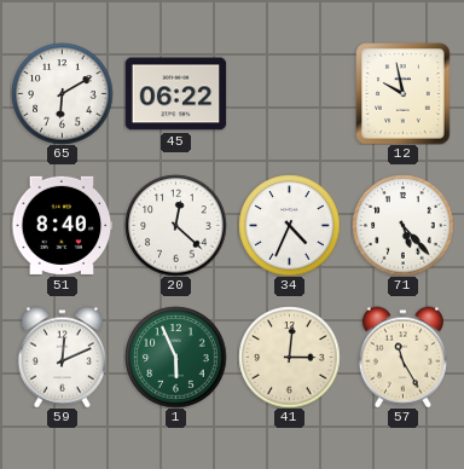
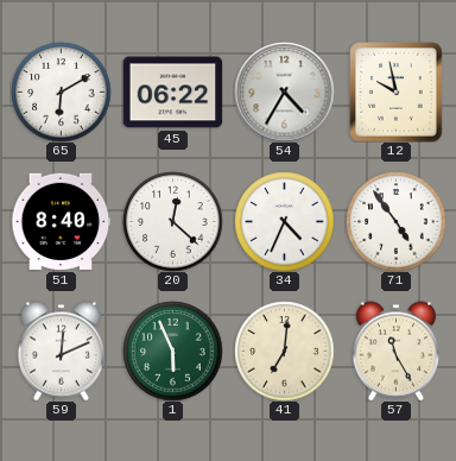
54: none -> 4:35
71: 5:23 -> 4:54
41: 3:01 -> 7:01
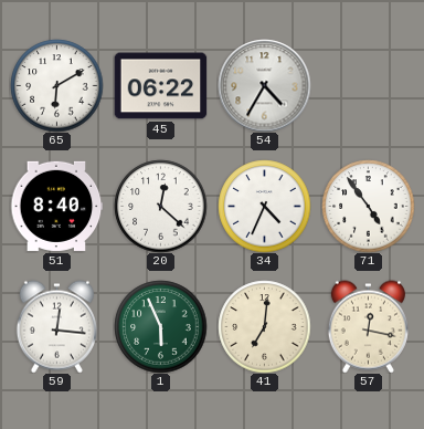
12: 9:58 -> none
59: 12:11 -> 12:16
57: 11:25 -> 12:17
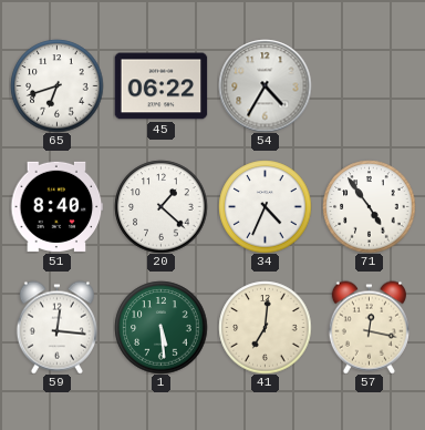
65: 6:10 -> 6:42
20: 12:22 -> 1:22
1: 5:56 -> 5:29
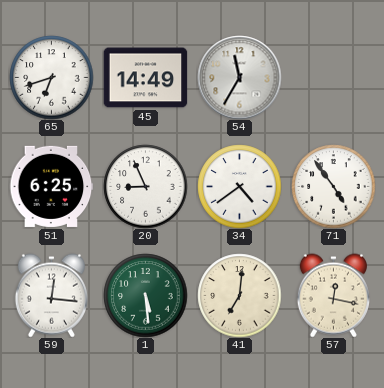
45: 06:22 -> 14:49
54: 4:35 -> 11:35
51: 8:40 -> 6:25
20: 1:22 -> 8:56
34: 4:34 -> 4:39
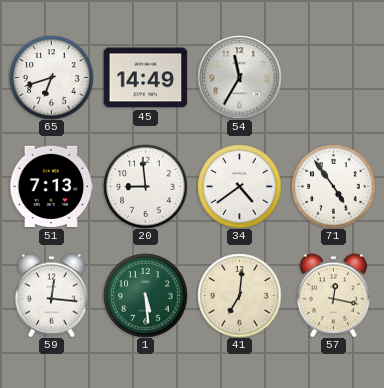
51: 6:25 -> 7:13
20: 8:56 -> 8:59
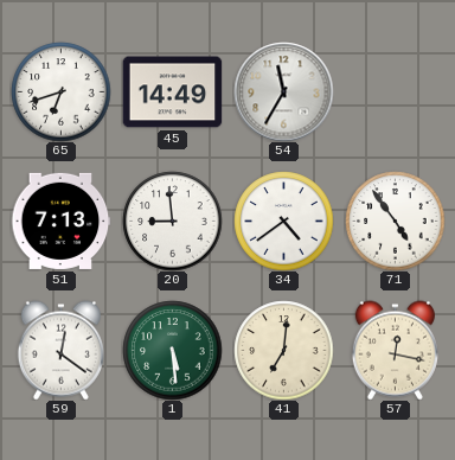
59: 12:16 -> 12:21
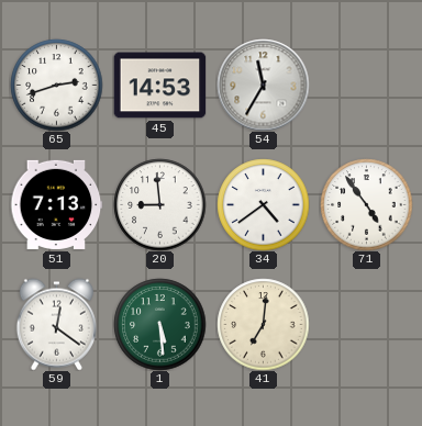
65: 6:42 -> 2:42
45: 14:49 -> 14:53
57: 12:17 -> none
